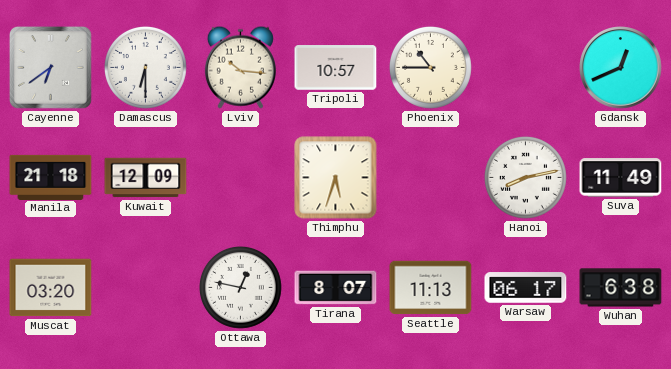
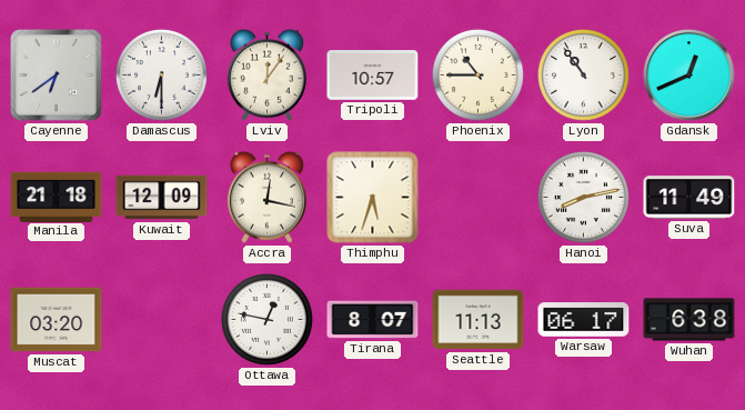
Lviv: 10:16 -> 12:06
Lyon: none -> 10:54
Accra: none -> 12:17
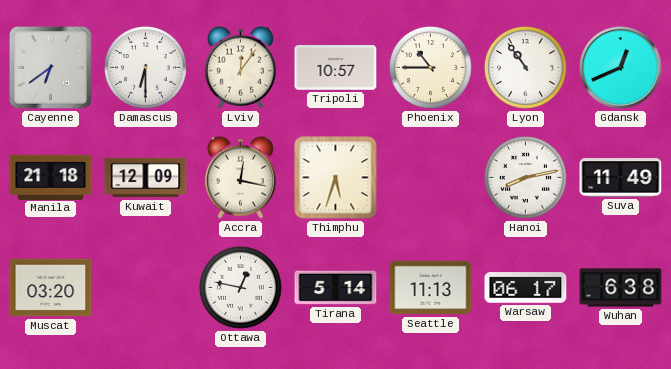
Tirana: 8:07 -> 5:14
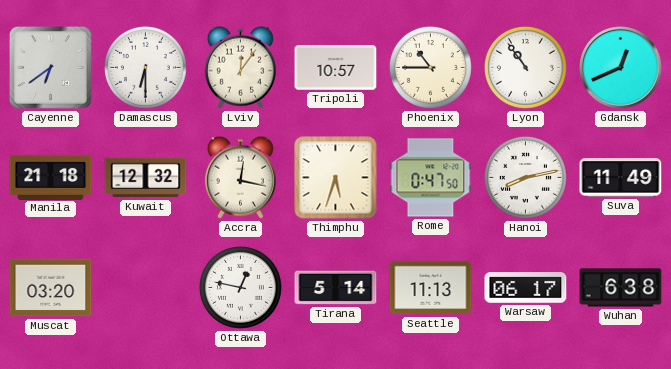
Kuwait: 12:09 -> 12:32
Rome: none -> 0:47
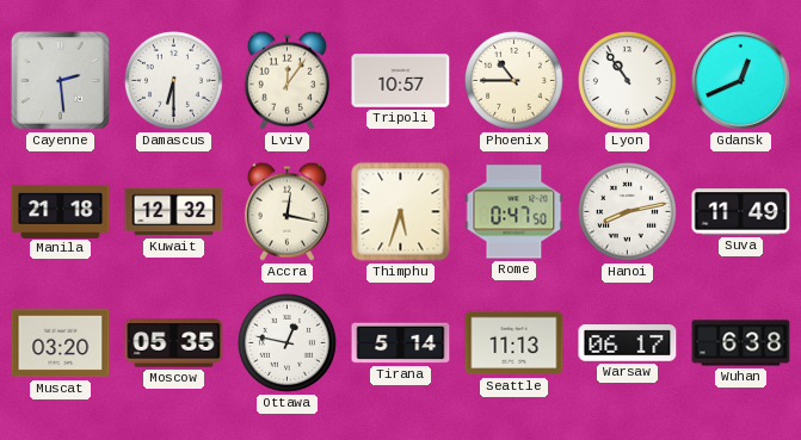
Cayenne: 6:39 -> 2:29
Moscow: none -> 05:35
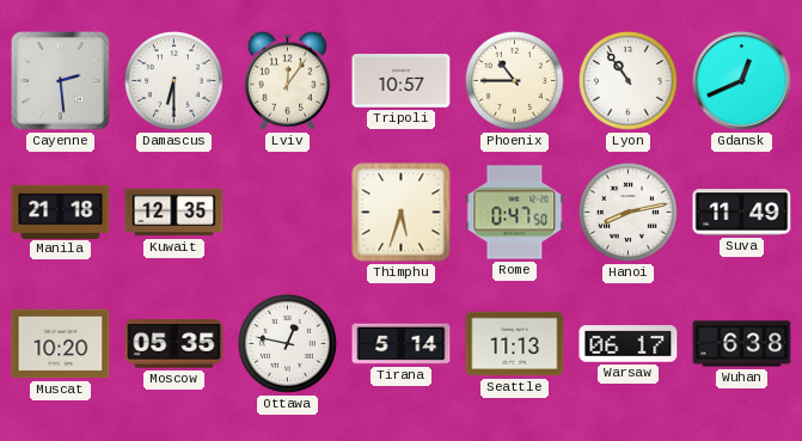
Kuwait: 12:32 -> 12:35
Accra: 12:17 -> none
Muscat: 03:20 -> 10:20
